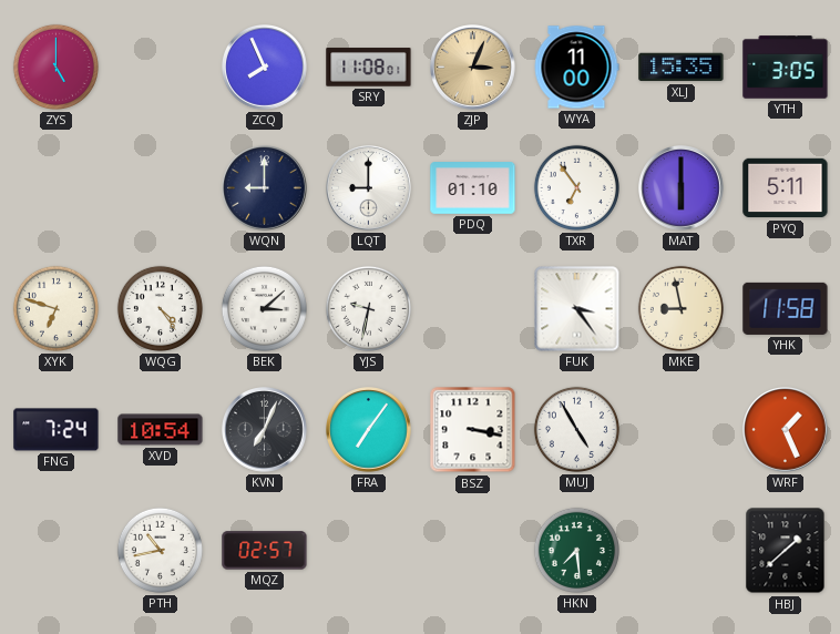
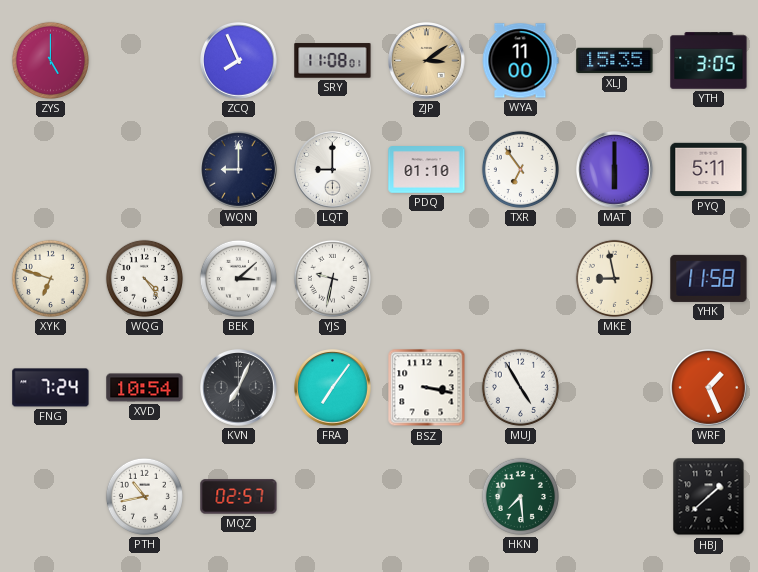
ZJP: 3:04 -> 3:09
FUK: 3:24 -> none
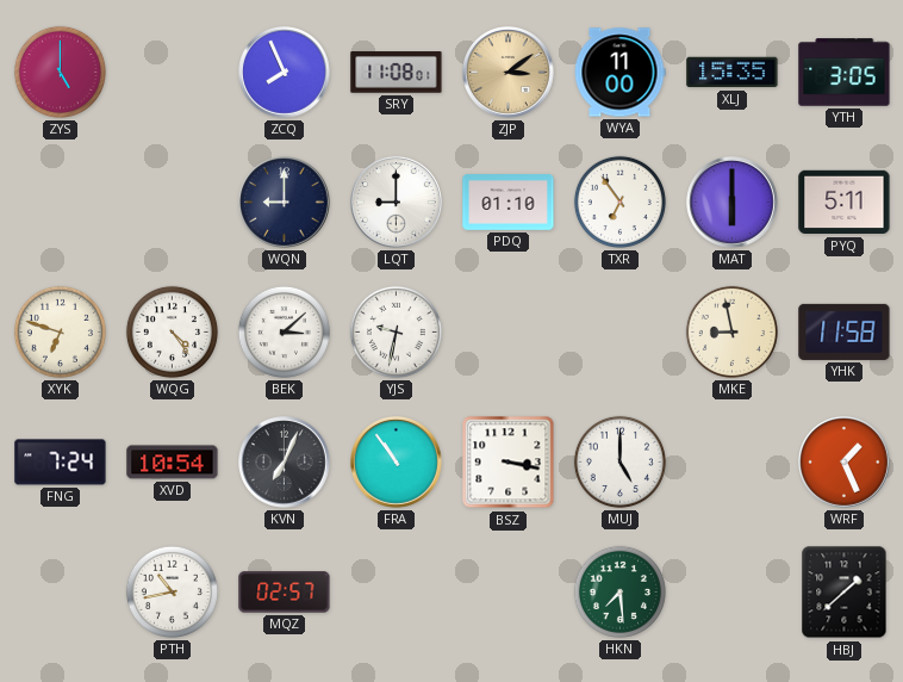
FRA: 7:06 -> 10:54
MUJ: 4:55 -> 5:00
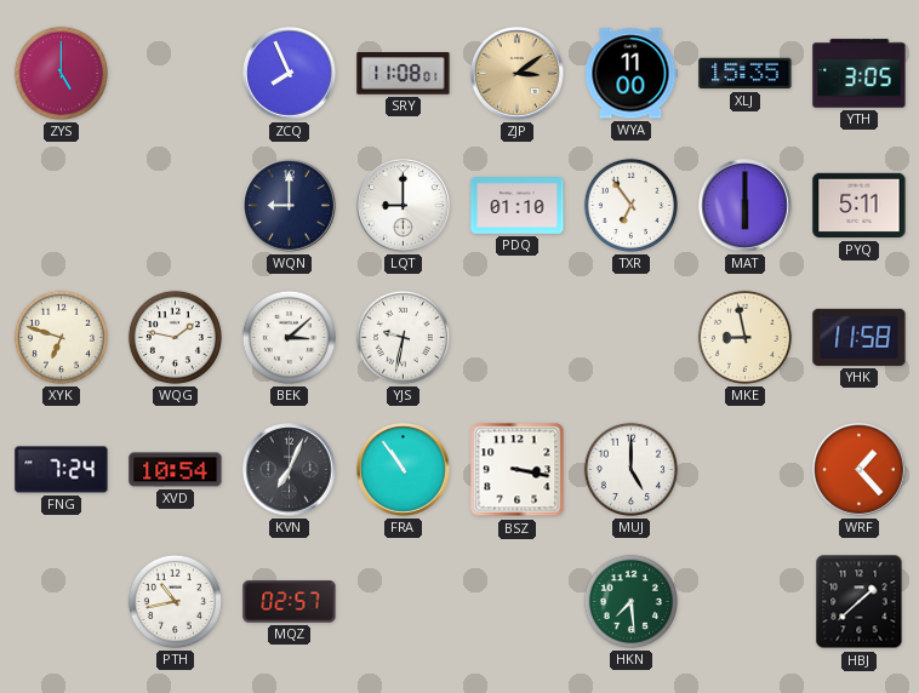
WQG: 4:24 -> 1:47
WRF: 1:26 -> 1:23
